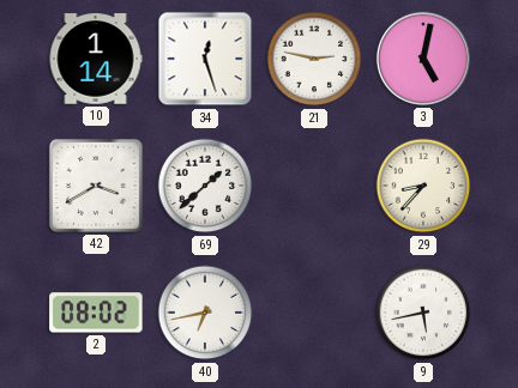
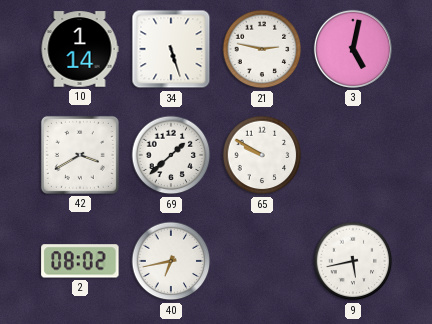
34: 12:27 -> 5:27
65: none -> 9:50
29: 8:37 -> none
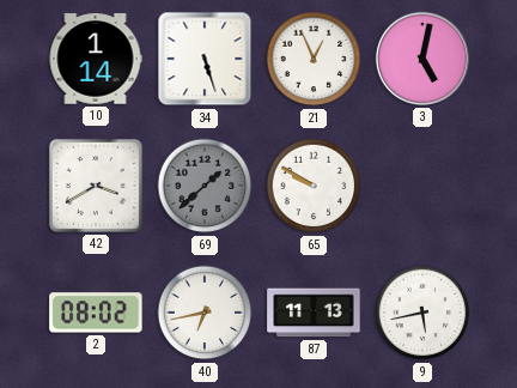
21: 2:47 -> 12:56
69 dial: white -> grey
87: none -> 11:13
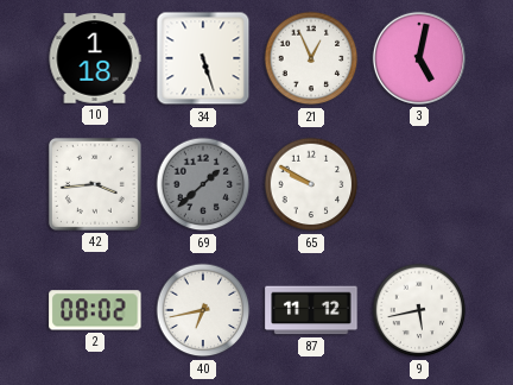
10: 1:14 -> 1:18
42: 3:40 -> 3:44
87: 11:13 -> 11:12
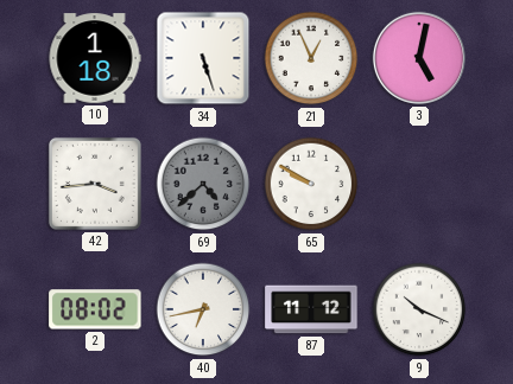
69: 1:38 -> 4:38
9: 5:43 -> 10:19
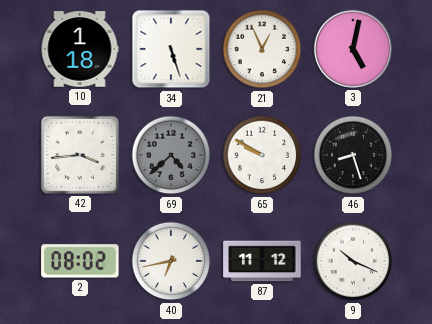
46: none -> 8:27
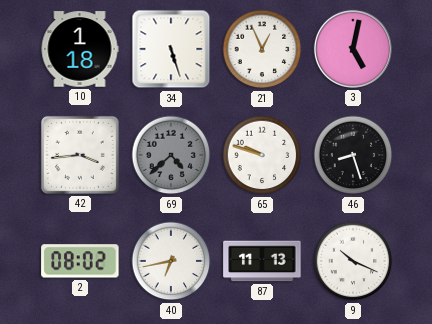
65: 9:50 -> 9:48
87: 11:12 -> 11:13
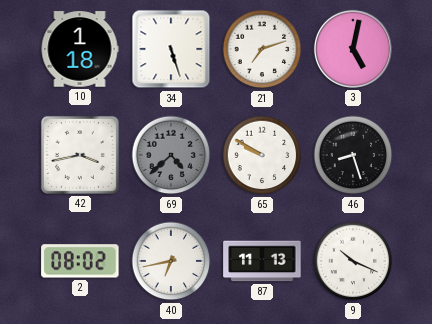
21: 12:56 -> 7:12
42: 3:44 -> 3:43
65: 9:48 -> 9:50
